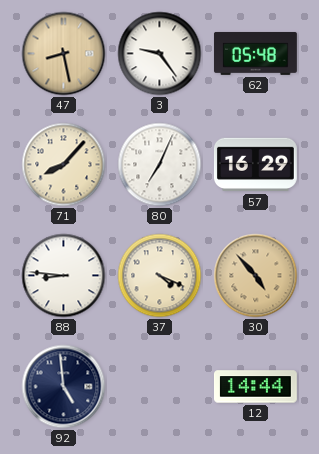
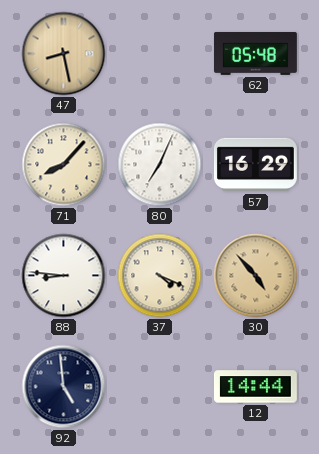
3: 9:24 -> none
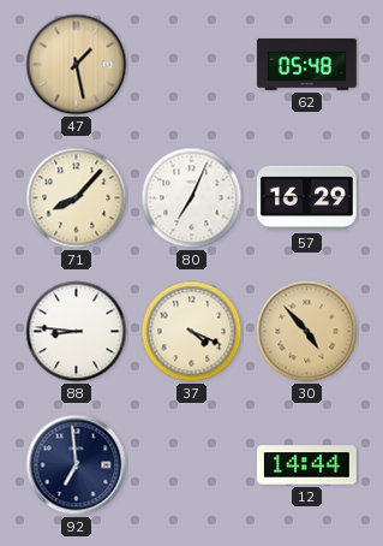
47: 8:28 -> 1:28
92: 4:59 -> 6:59
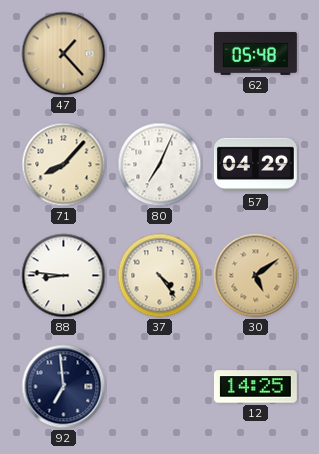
47: 1:28 -> 1:23
57: 16:29 -> 04:29
37: 4:19 -> 4:24
30: 4:53 -> 5:09
12: 14:44 -> 14:25
